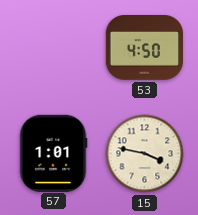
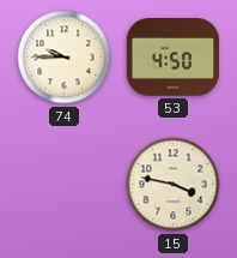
74: none -> 9:45
57: 1:01 -> none
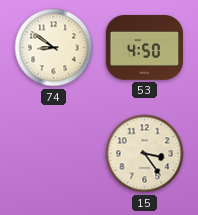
74: 9:45 -> 8:51
15: 3:47 -> 3:24
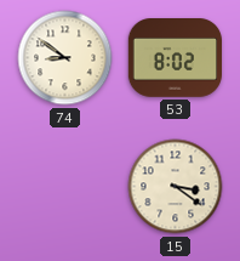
53: 4:50 -> 8:02
15: 3:24 -> 3:21
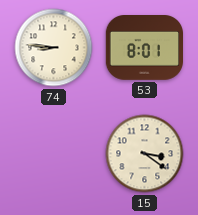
74: 8:51 -> 8:46
53: 8:02 -> 8:01
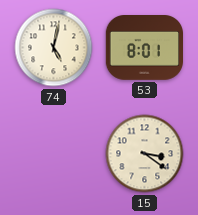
74: 8:46 -> 5:02
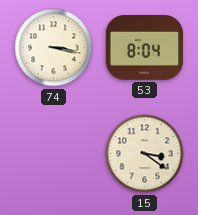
74: 5:02 -> 3:17
53: 8:01 -> 8:04
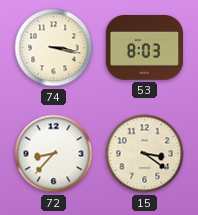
53: 8:04 -> 8:03
72: none -> 8:37
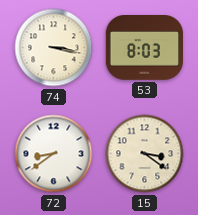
72: 8:37 -> 8:39
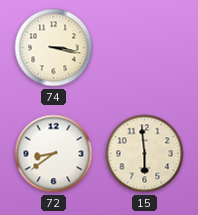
53: 8:03 -> none
15: 3:21 -> 5:59
